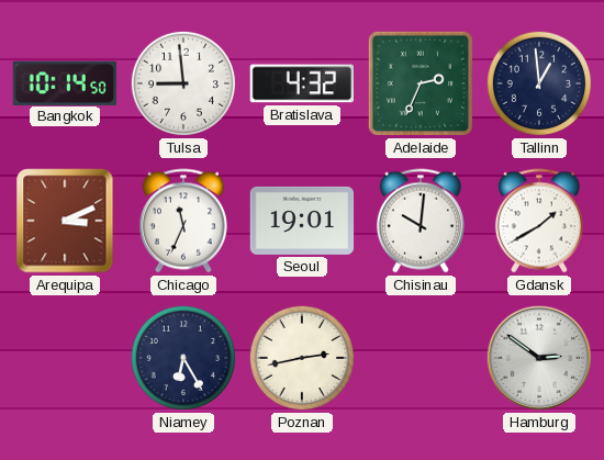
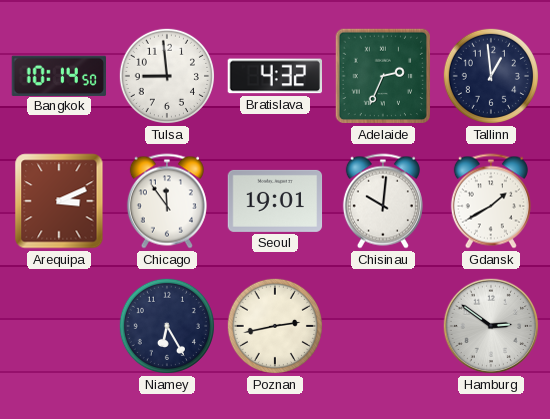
Chicago: 11:34 -> 11:54
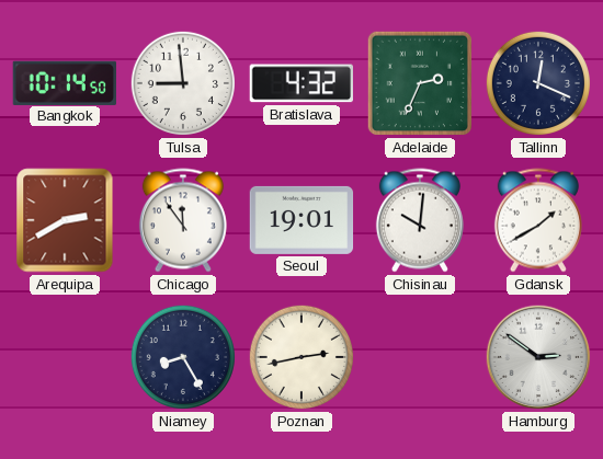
Tallinn: 12:59 -> 12:19
Arequipa: 3:11 -> 2:40
Niamey: 6:25 -> 8:25
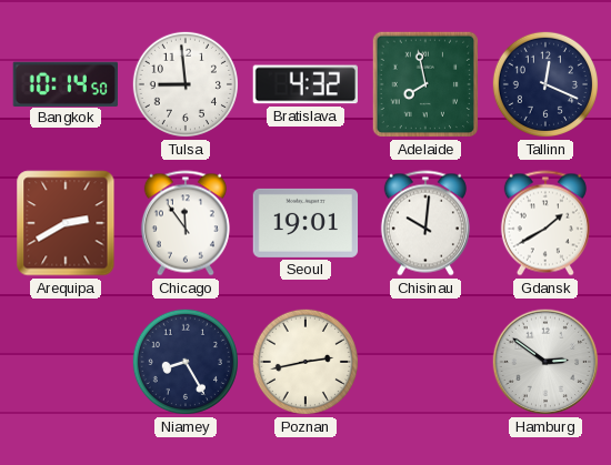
Adelaide: 2:34 -> 7:58
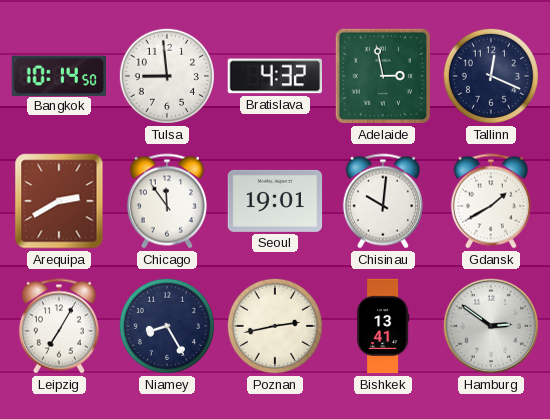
Adelaide: 7:58 -> 2:58
Leipzig: none -> 7:05
Bishkek: none -> 13:41
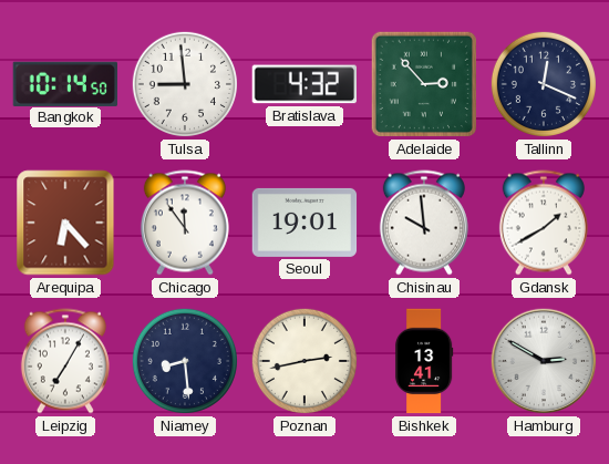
Adelaide: 2:58 -> 2:53
Arequipa: 2:40 -> 6:23
Chisinau: 10:01 -> 9:59
Niamey: 8:25 -> 8:29
Hamburg: 2:51 -> 2:50
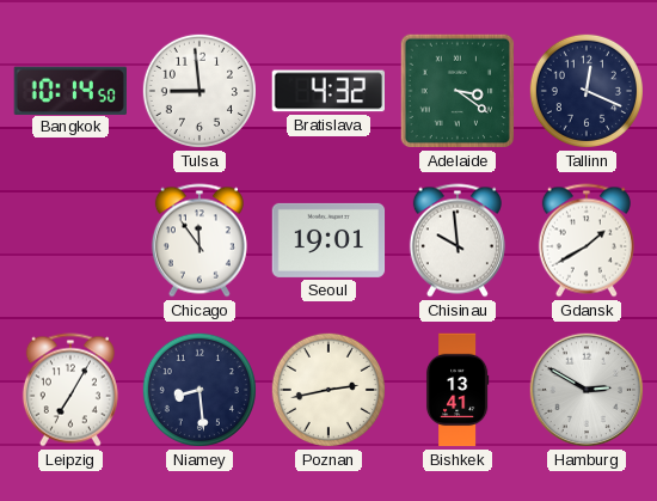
Adelaide: 2:53 -> 3:21
Arequipa: 6:23 -> none
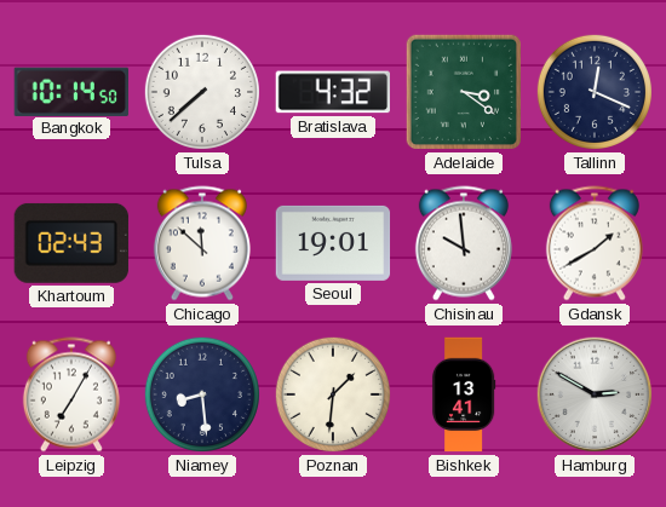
Tulsa: 8:59 -> 7:38
Khartoum: none -> 02:43
Chicago: 11:54 -> 11:52
Poznan: 2:43 -> 1:31
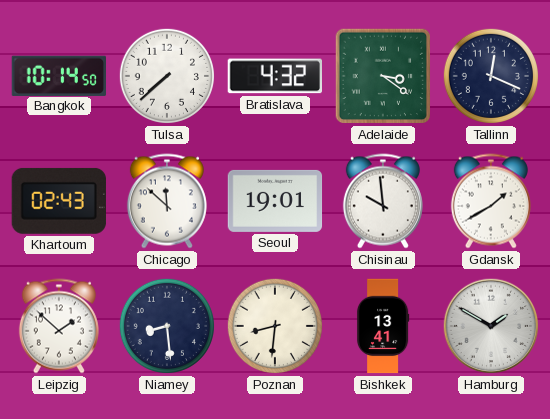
Leipzig: 7:05 -> 1:52
Poznan: 1:31 -> 8:31
Hamburg: 2:50 -> 1:50
